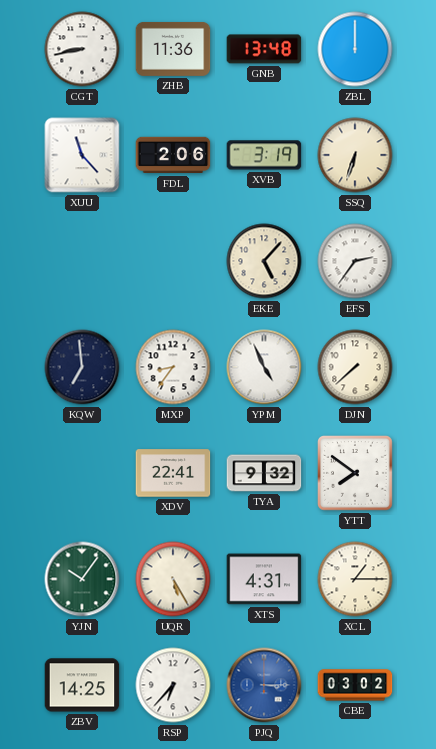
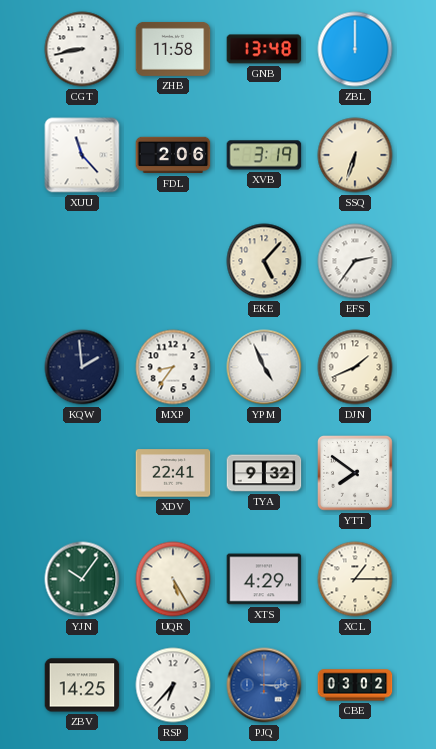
ZHB: 11:36 -> 11:58
KQW: 6:59 -> 1:59
DJN: 7:38 -> 1:41
XTS: 4:31 -> 4:29
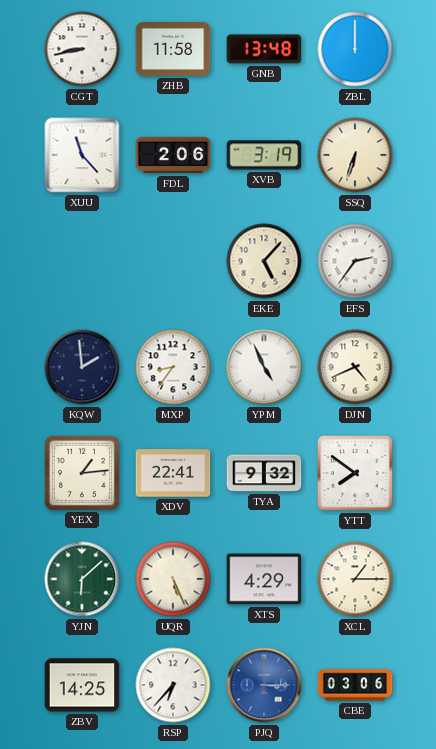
DJN: 1:41 -> 4:41
YEX: none -> 1:14
YJN: 10:06 -> 6:08
UQR: 5:25 -> 5:26
CBE: 03:02 -> 03:06
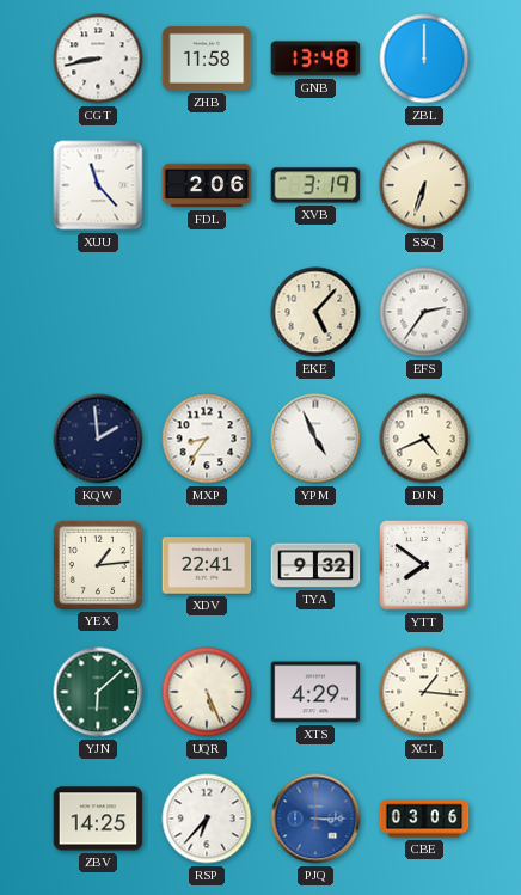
XCL: 1:15 -> 1:16
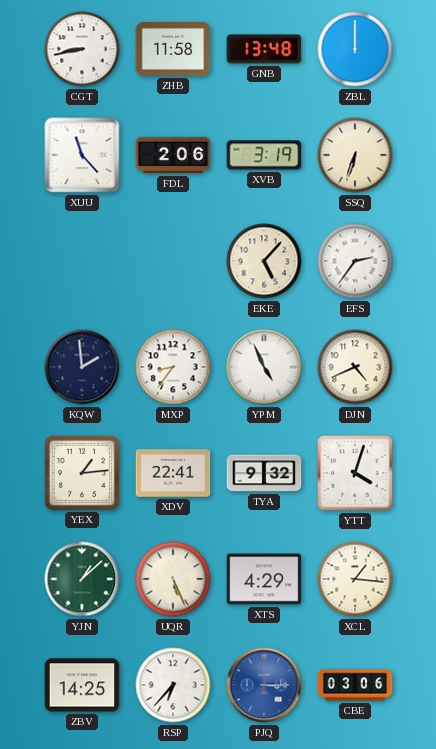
YTT: 7:51 -> 4:03
YJN: 6:08 -> 1:08
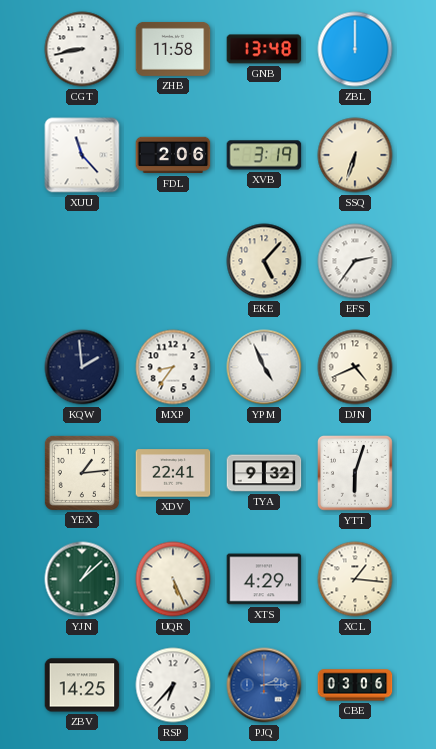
YTT: 4:03 -> 6:03
PJQ: 3:15 -> 2:15
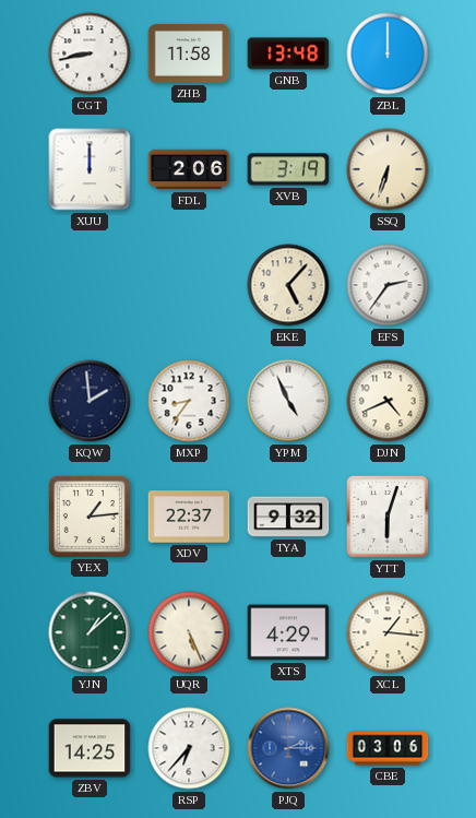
XUU: 11:23 -> 12:00
XDV: 22:41 -> 22:37
